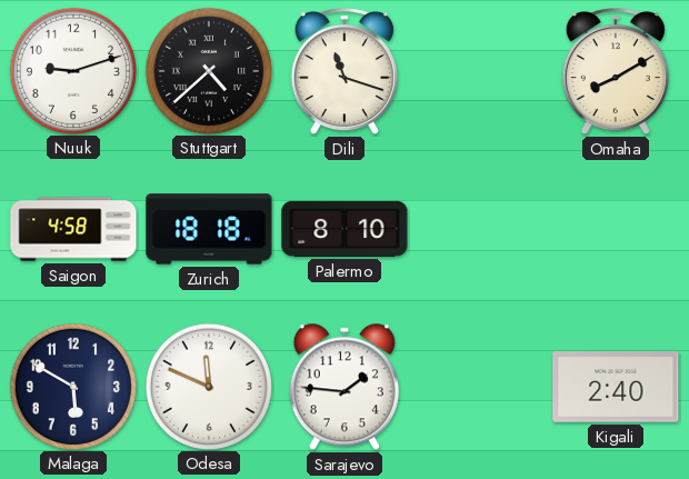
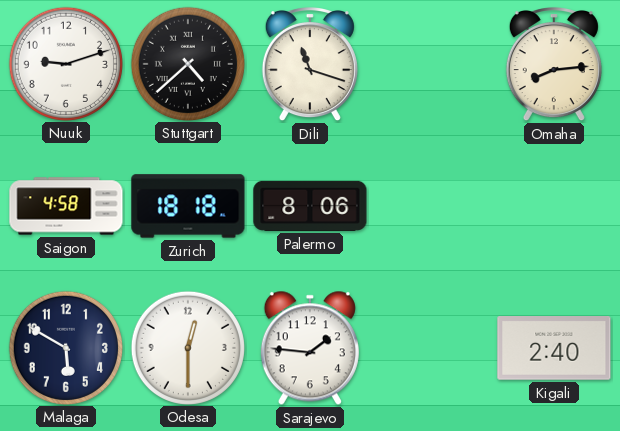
Omaha: 8:10 -> 8:14
Palermo: 8:10 -> 8:06
Odesa: 11:49 -> 12:30
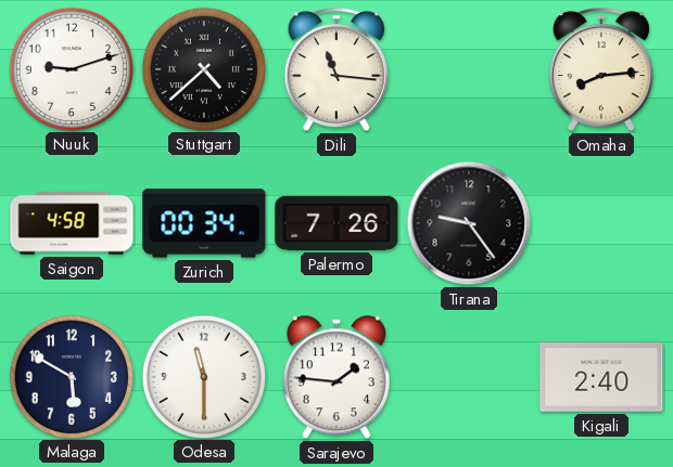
Dili: 11:18 -> 11:16
Zurich: 18:18 -> 00:34
Palermo: 8:06 -> 7:26
Tirana: none -> 9:24
Odesa: 12:30 -> 11:30
